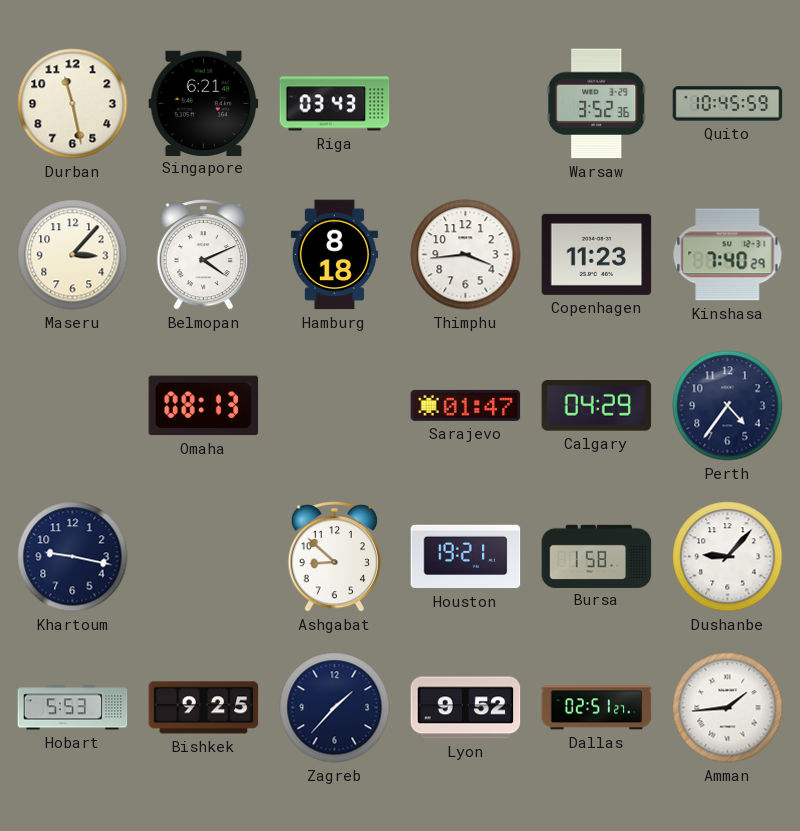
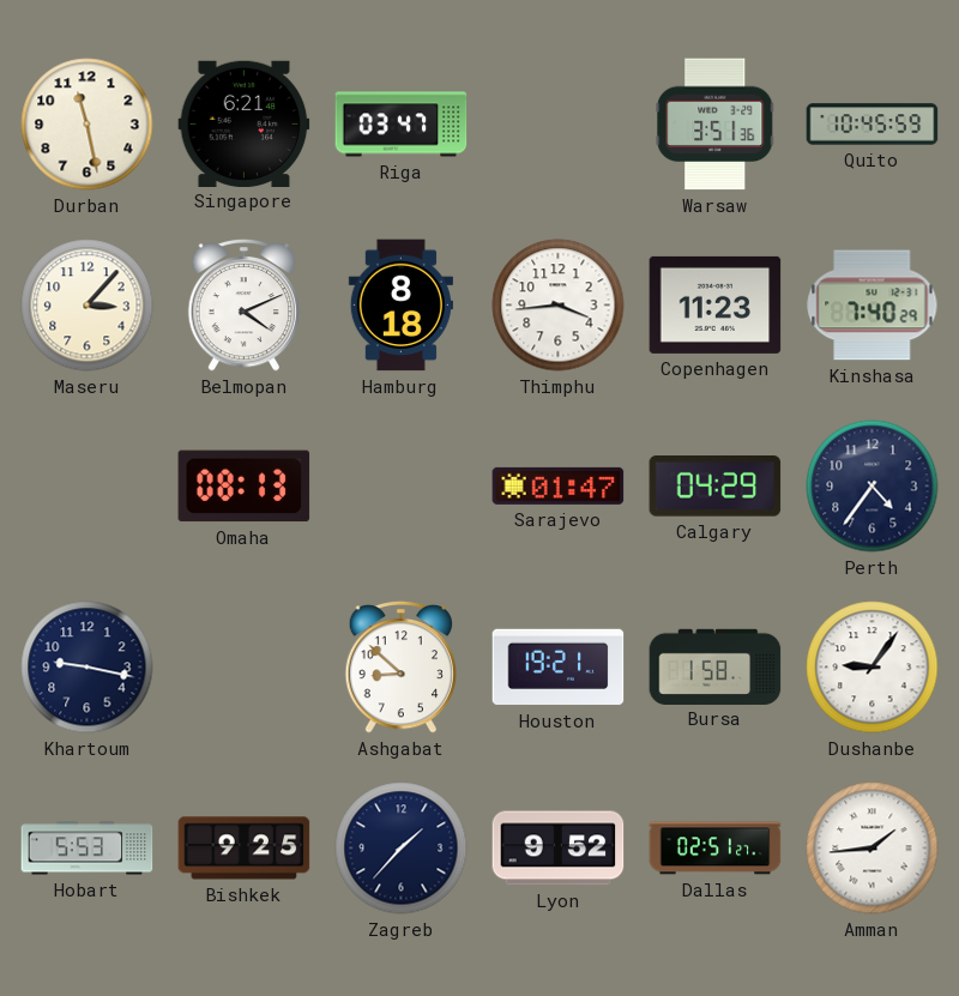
Riga: 03:43 -> 03:47
Warsaw: 3:52 -> 3:51
Dushanbe: 9:07 -> 9:06
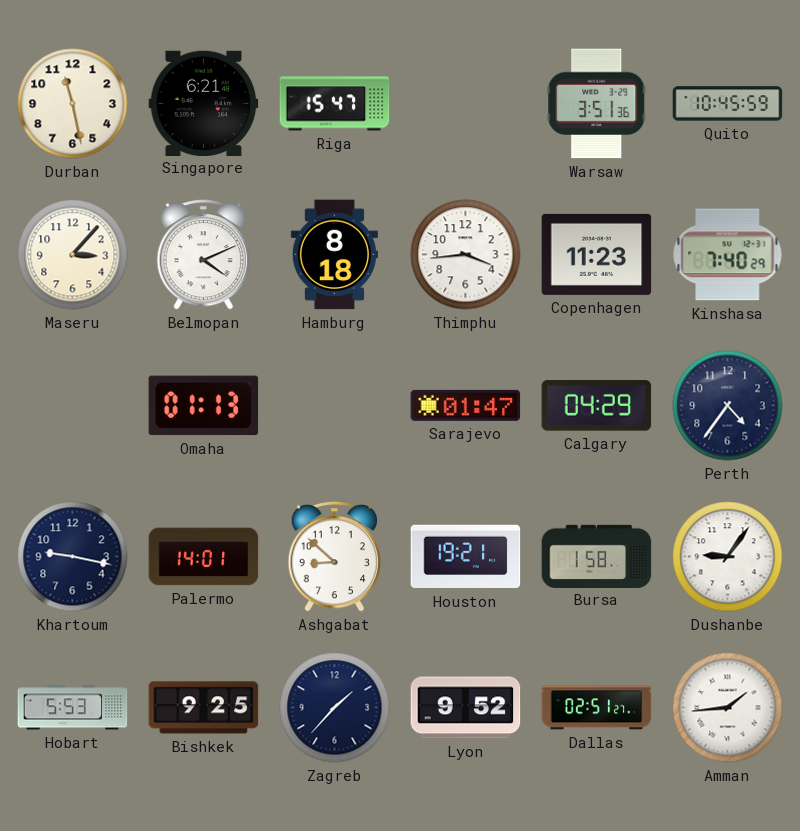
Riga: 03:47 -> 15:47
Omaha: 08:13 -> 01:13
Palermo: none -> 14:01
